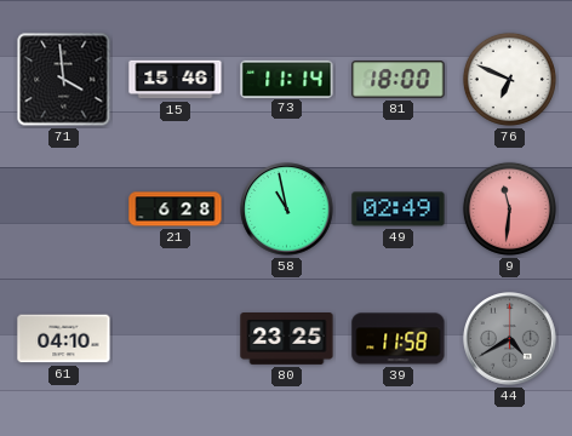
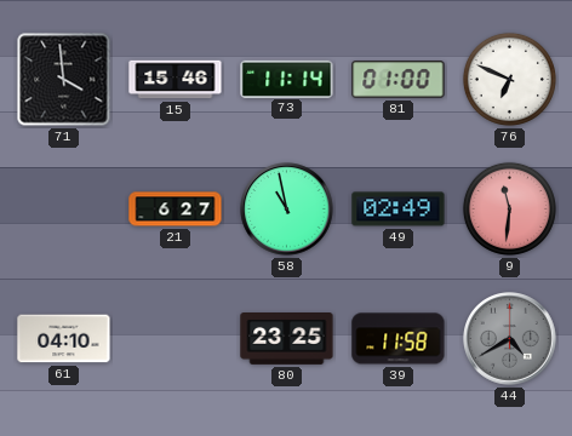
81: 18:00 -> 01:00
21: 6:28 -> 6:27
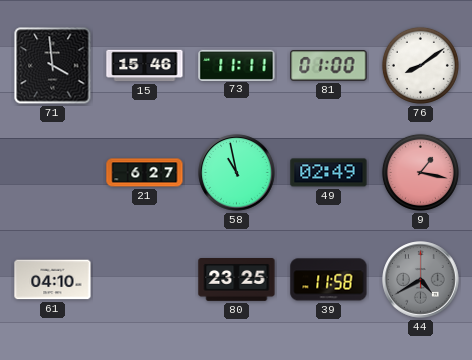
73: 11:14 -> 11:11
76: 6:49 -> 8:09
9: 11:31 -> 1:17
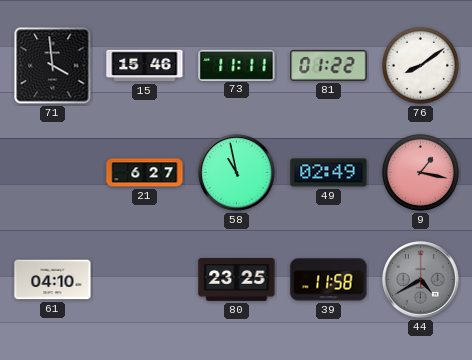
81: 01:00 -> 01:22
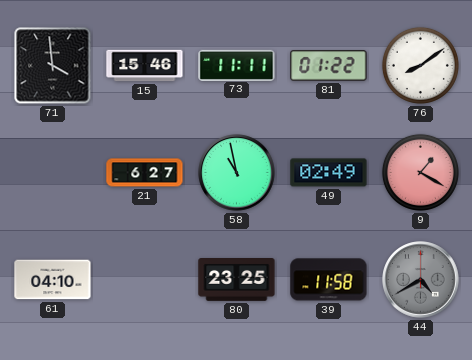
9: 1:17 -> 1:20
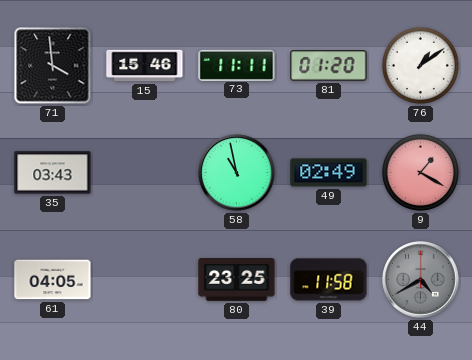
81: 01:22 -> 01:20
76: 8:09 -> 1:09
35: none -> 03:43
21: 6:27 -> none
61: 04:10 -> 04:05
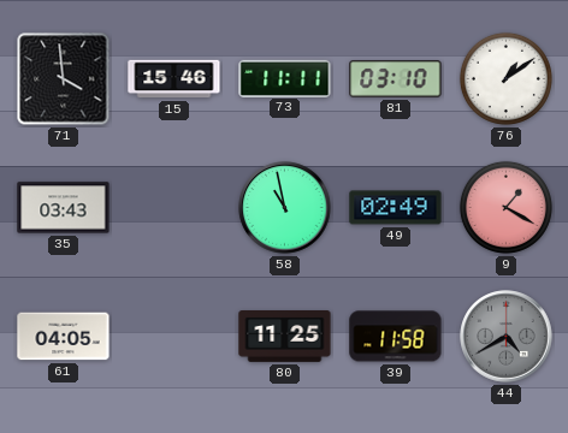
81: 01:20 -> 03:10
80: 23:25 -> 11:25
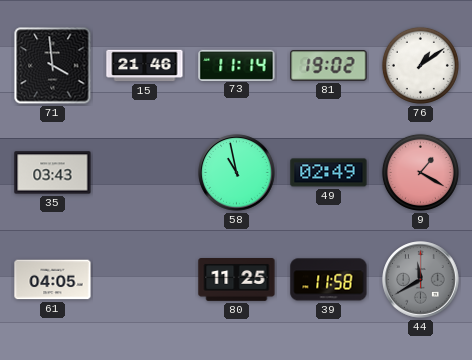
15: 15:46 -> 21:46
73: 11:11 -> 11:14
81: 03:10 -> 19:02
44: 4:40 -> 11:40
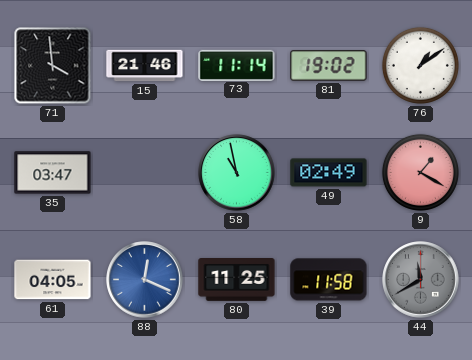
35: 03:43 -> 03:47
88: none -> 12:19
